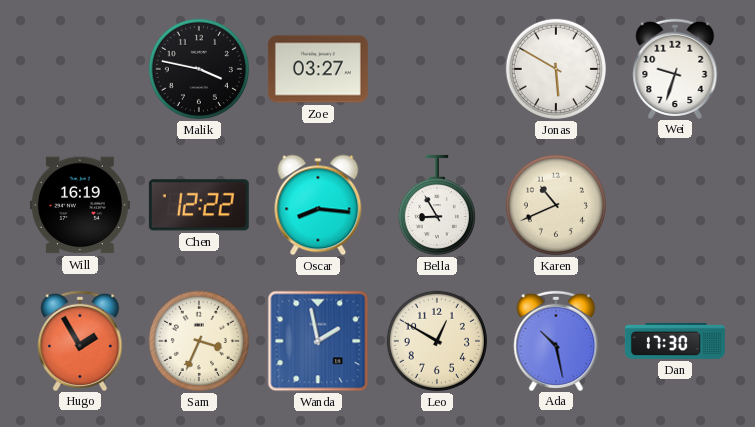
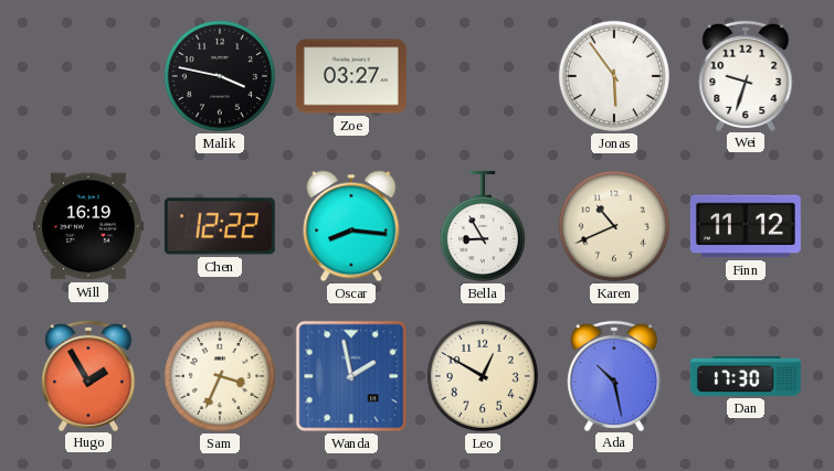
Jonas: 5:50 -> 5:54
Finn: none -> 11:12
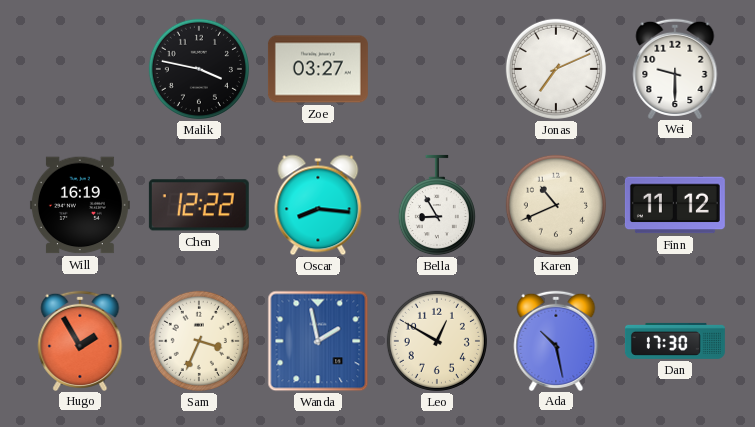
Jonas: 5:54 -> 7:11
Wei: 9:33 -> 9:30
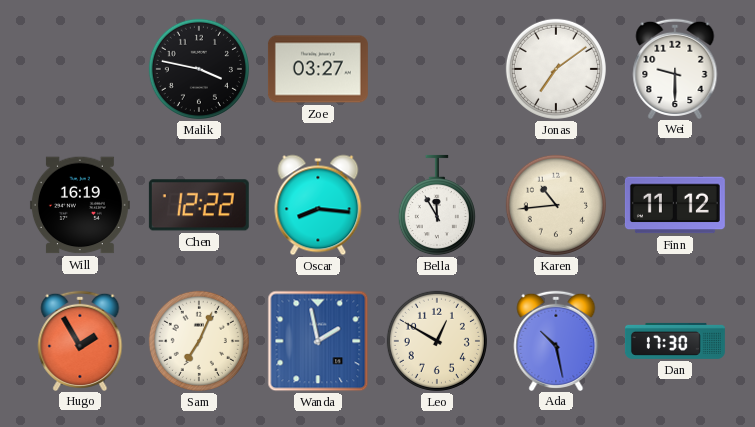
Jonas: 7:11 -> 7:09
Bella: 8:55 -> 11:55
Karen: 10:41 -> 10:44
Sam: 3:34 -> 7:04
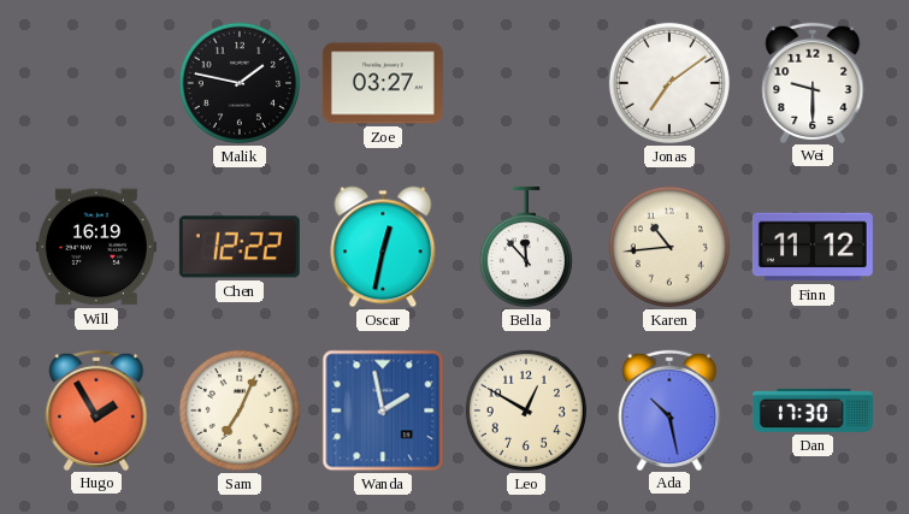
Malik: 3:47 -> 1:47
Oscar: 8:16 -> 12:32
Bella: 11:55 -> 11:53
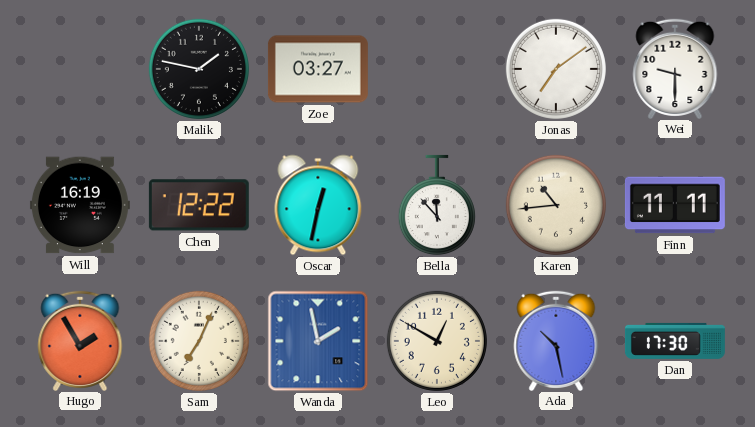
Finn: 11:12 -> 11:11
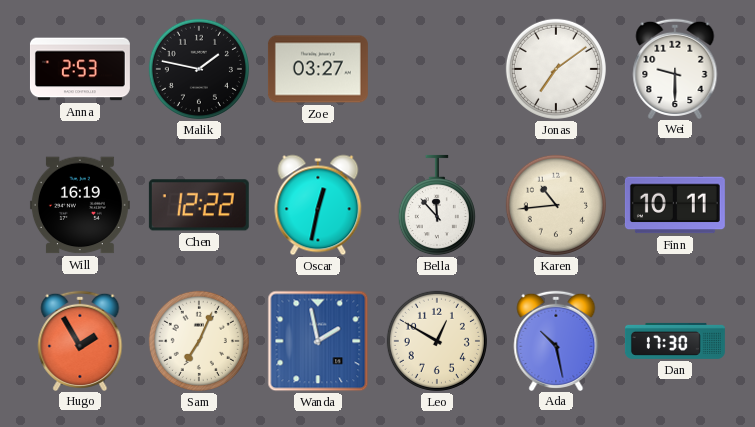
Anna: none -> 2:53
Finn: 11:11 -> 10:11
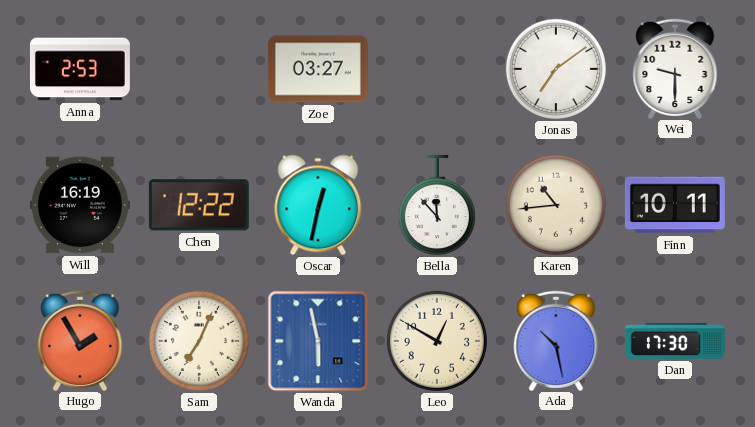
Malik: 1:47 -> none
Wanda: 1:58 -> 5:58
